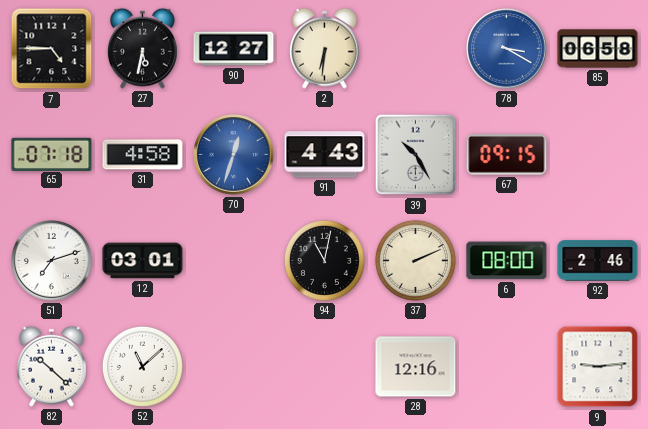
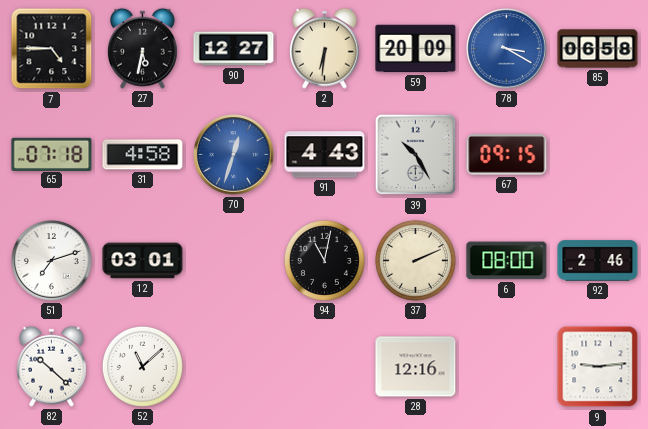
59: none -> 20:09
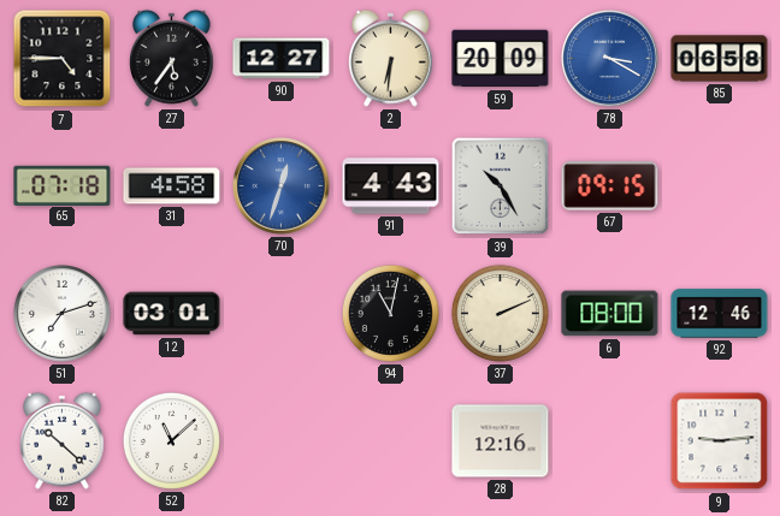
27: 5:32 -> 5:36
92: 2:46 -> 12:46
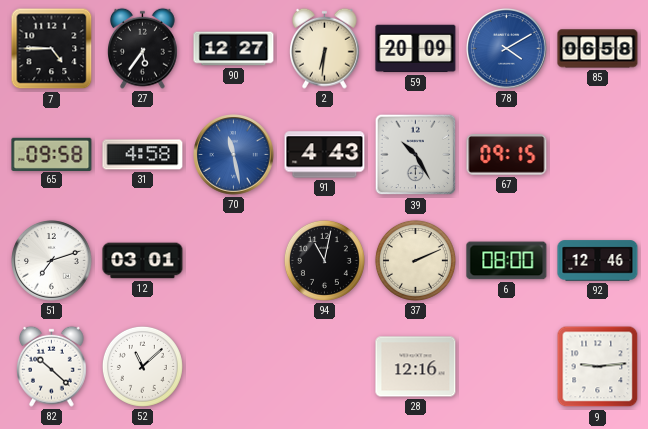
78: 3:20 -> 4:10
65: 07:18 -> 09:58
70: 12:33 -> 11:28
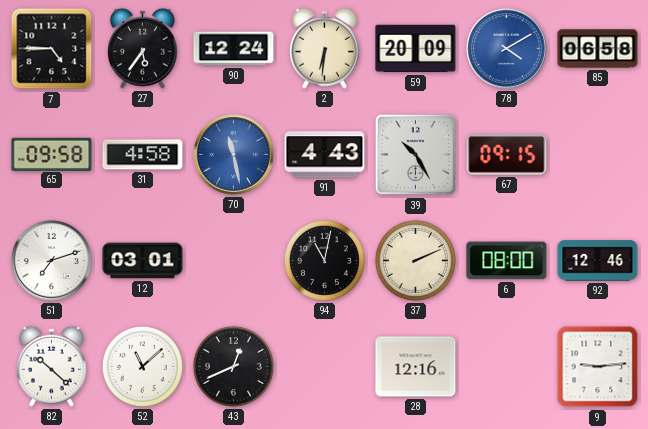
90: 12:27 -> 12:24
43: none -> 12:41
